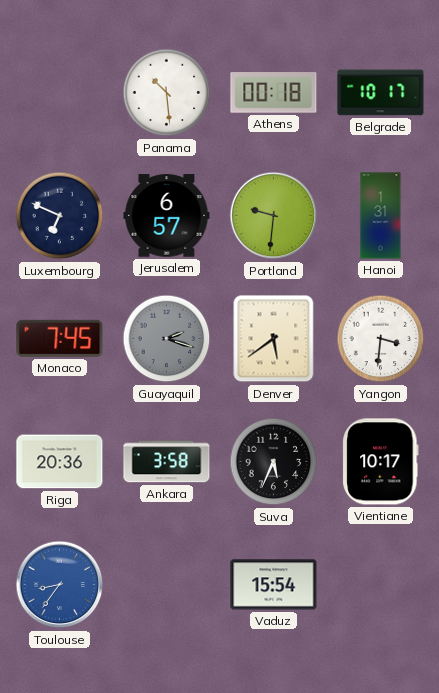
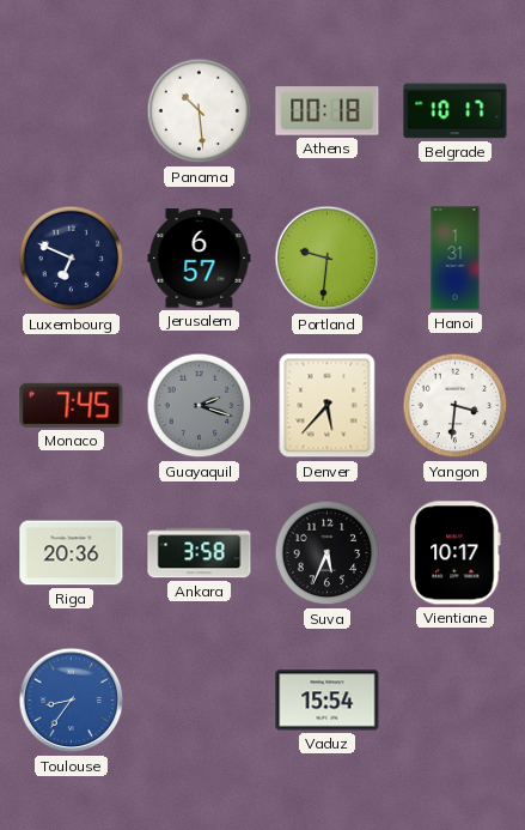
Denver: 5:39 -> 5:37
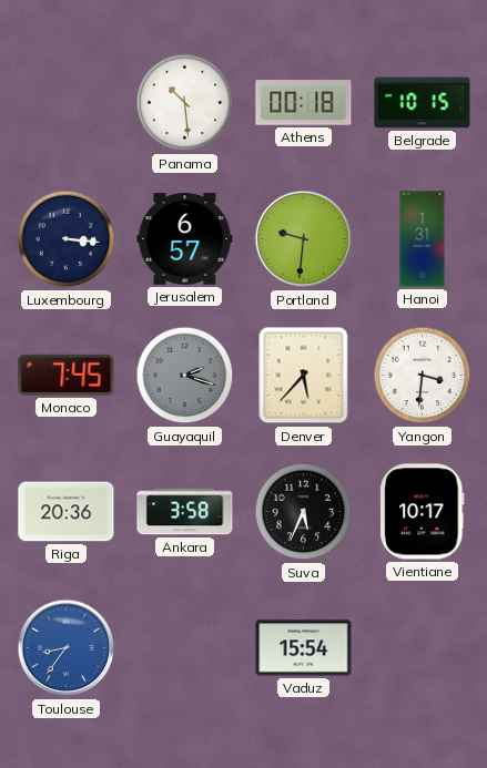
Belgrade: 10:17 -> 10:15
Luxembourg: 6:49 -> 3:16
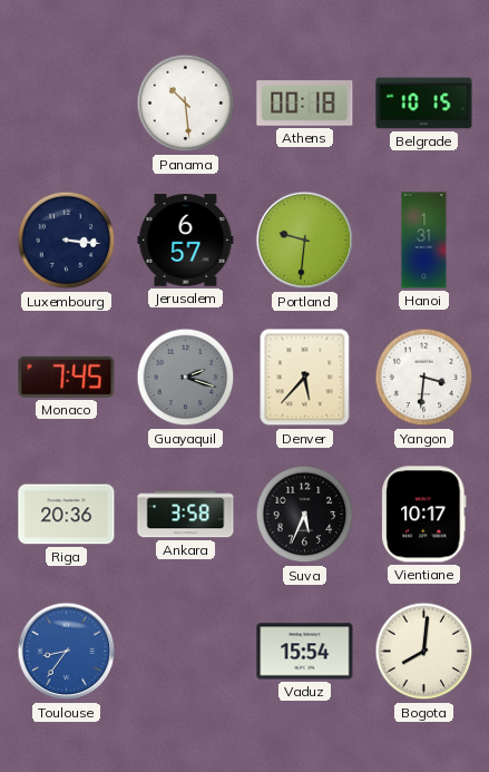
Bogota: none -> 8:01
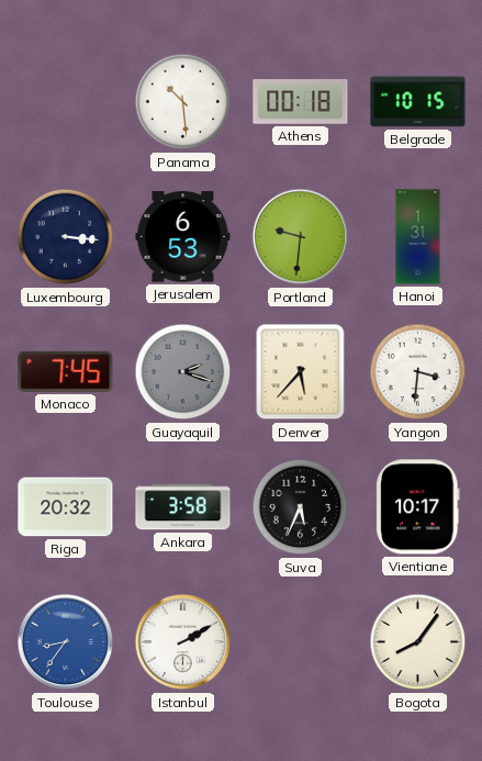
Jerusalem: 6:57 -> 6:53
Riga: 20:36 -> 20:32
Istanbul: none -> 2:10
Vaduz: 15:54 -> none
Bogota: 8:01 -> 8:06
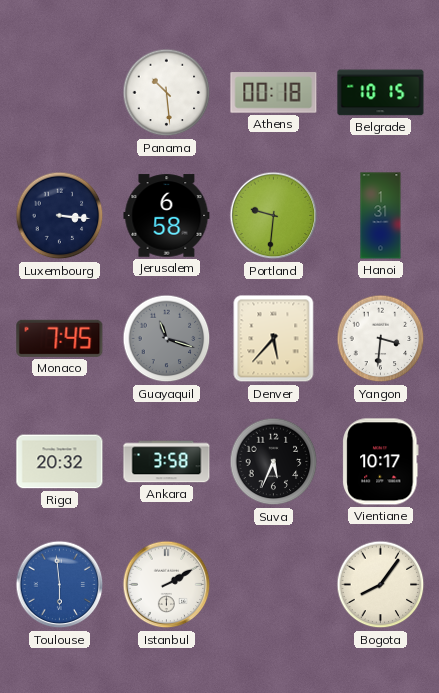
Jerusalem: 6:53 -> 6:58
Guayaquil: 2:18 -> 11:18
Toulouse: 8:36 -> 5:59
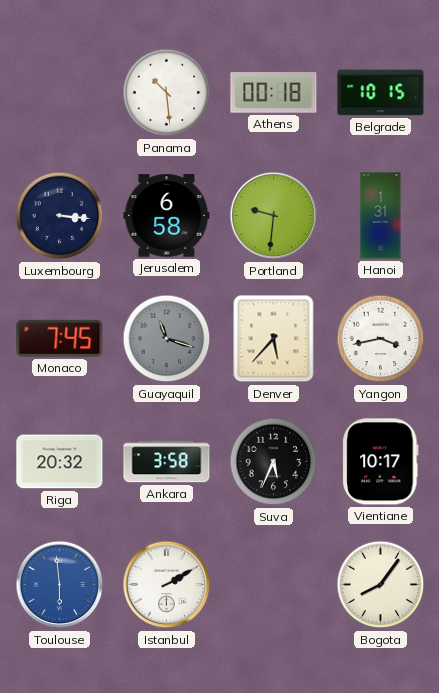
Yangon: 3:31 -> 3:43
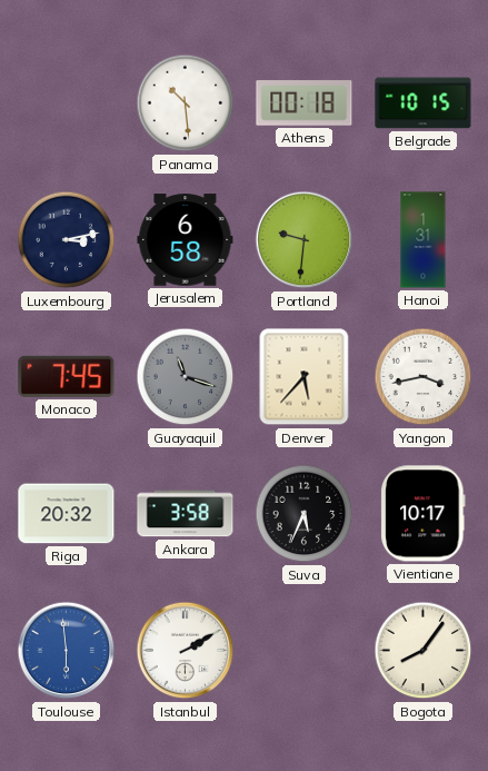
Luxembourg: 3:16 -> 3:13
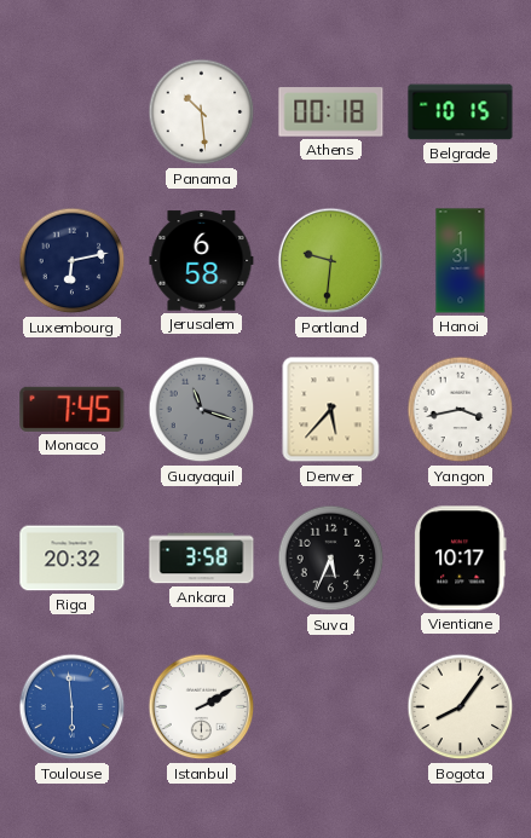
Luxembourg: 3:13 -> 6:13
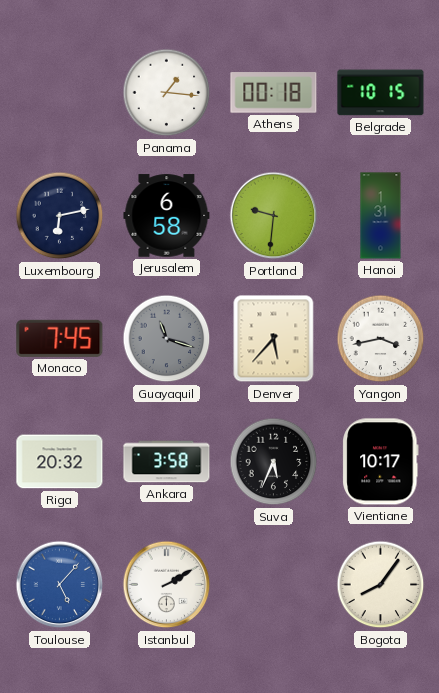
Panama: 10:29 -> 1:16
Toulouse: 5:59 -> 5:07
